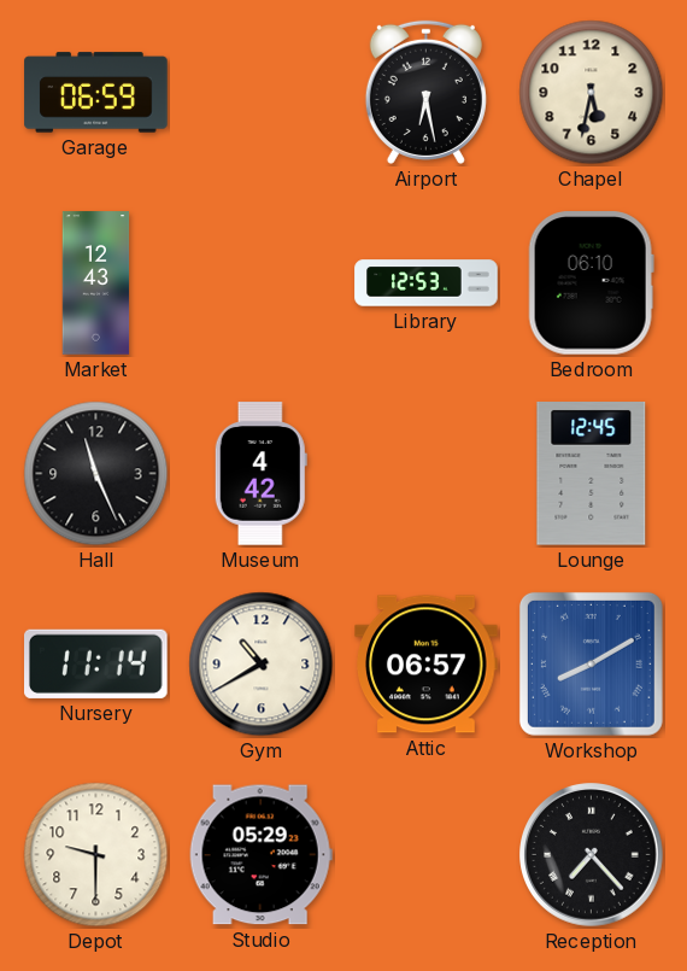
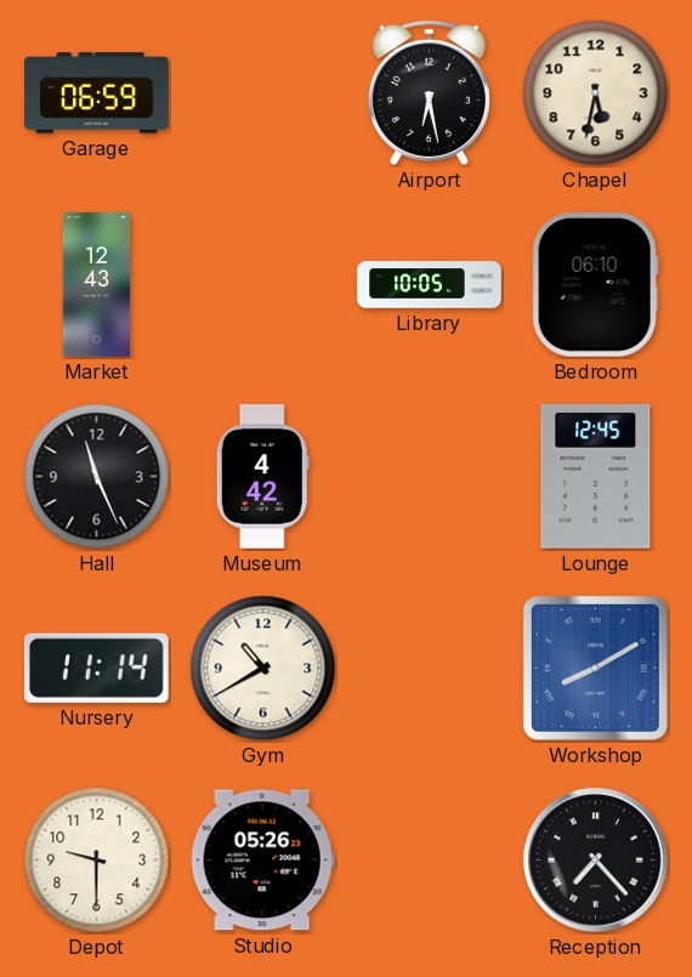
Library: 12:53 -> 10:05
Attic: 06:57 -> none
Studio: 05:29 -> 05:26
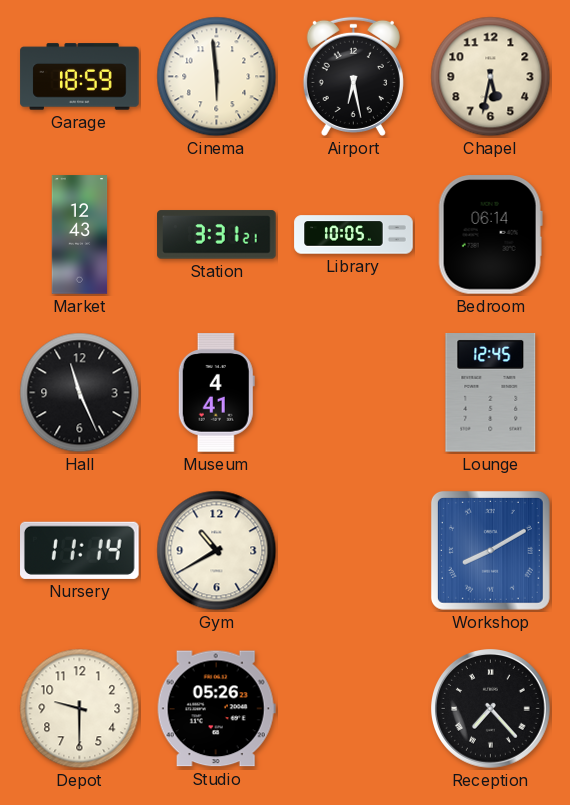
Garage: 06:59 -> 18:59
Cinema: none -> 5:59
Station: none -> 3:31
Bedroom: 06:10 -> 06:14
Museum: 4:42 -> 4:41
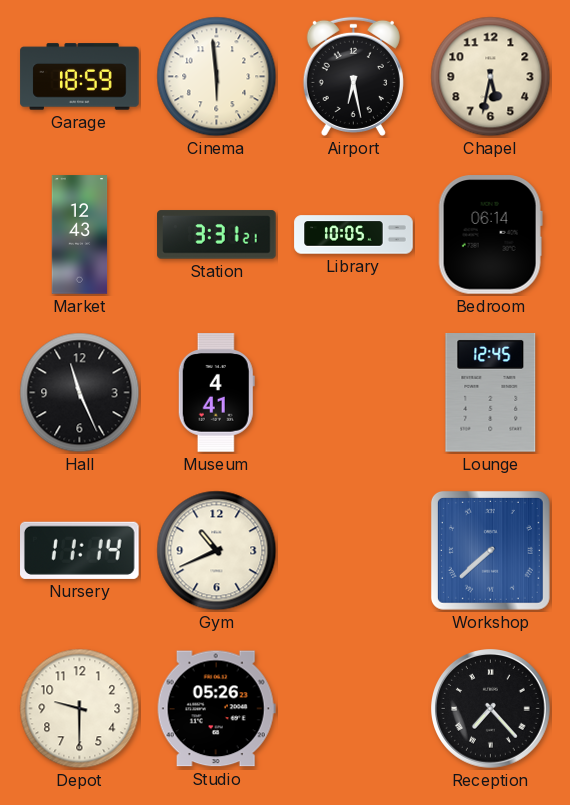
Gym: 10:40 -> 10:41
Workshop: 8:10 -> 7:38
